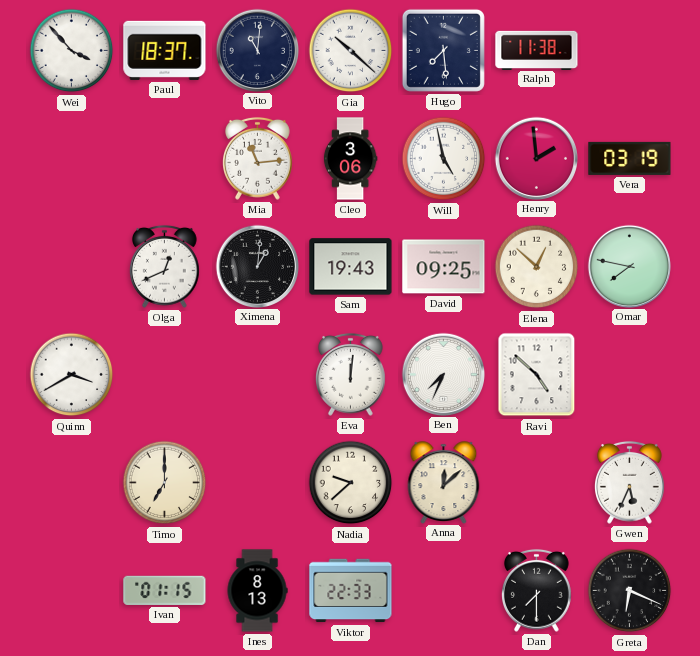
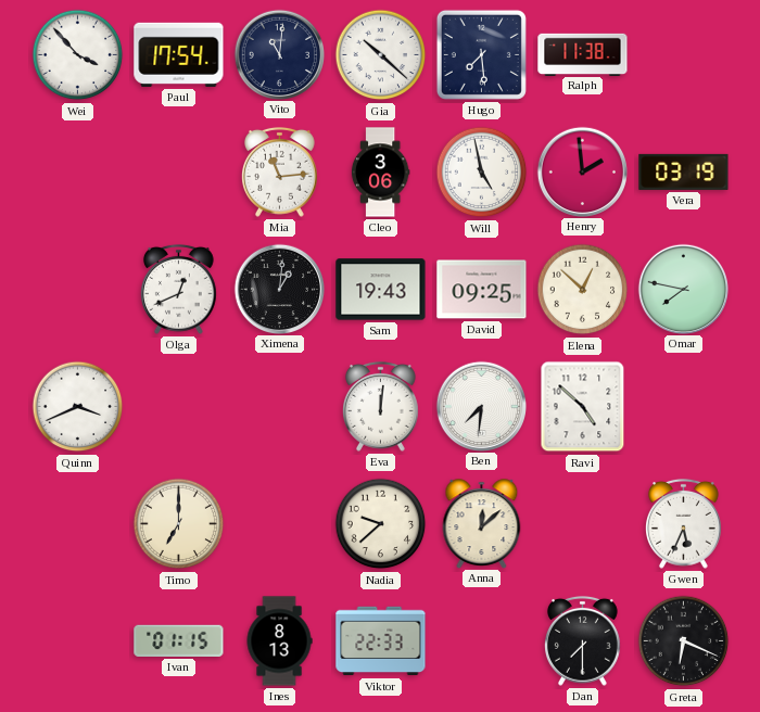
Paul: 18:37 -> 17:54
Quinn: 3:40 -> 3:41
Ben: 7:34 -> 7:31
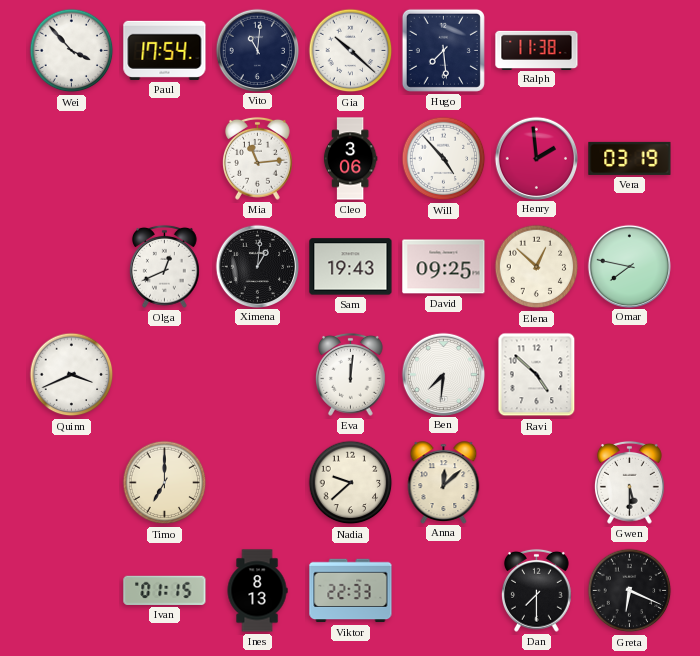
Will: 4:58 -> 4:53
Gwen: 5:34 -> 5:30
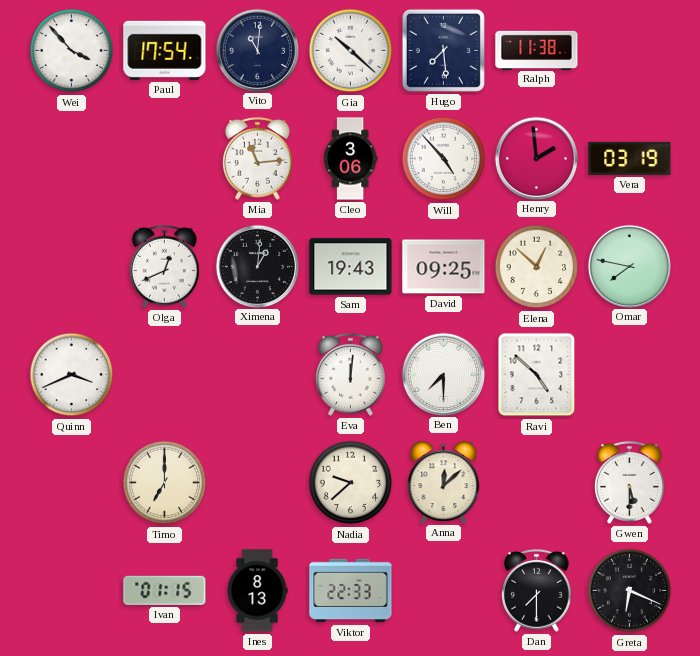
Ben: 7:31 -> 7:30
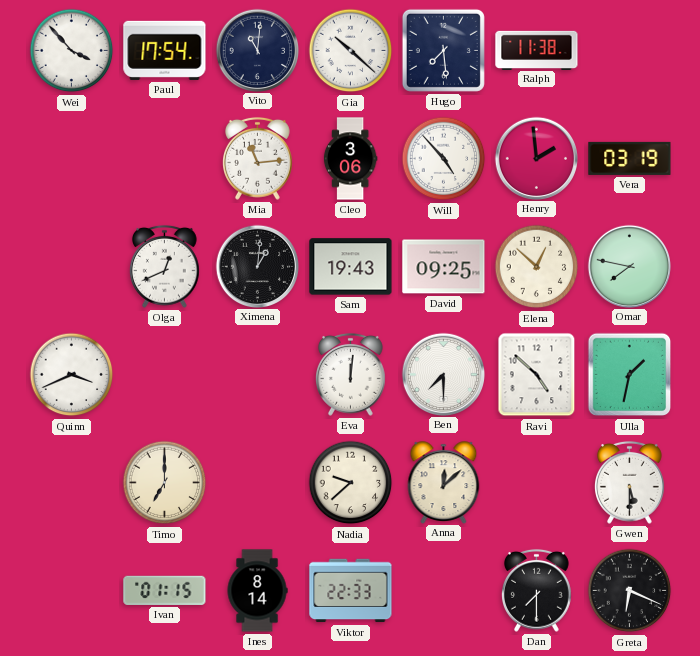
Ulla: none -> 1:32
Ines: 8:13 -> 8:14
